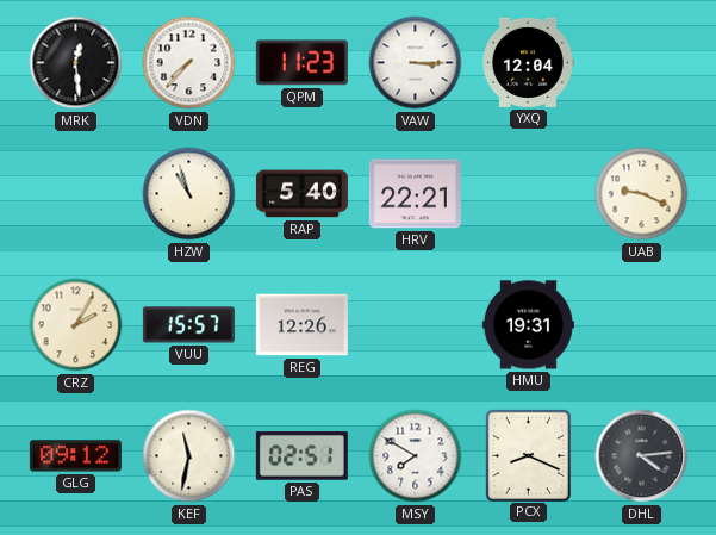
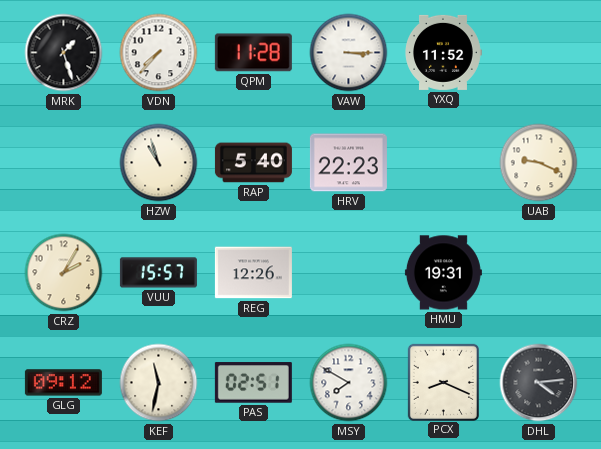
MRK: 12:29 -> 1:27
QPM: 11:23 -> 11:28
YXQ: 12:04 -> 11:52
HRV: 22:21 -> 22:23
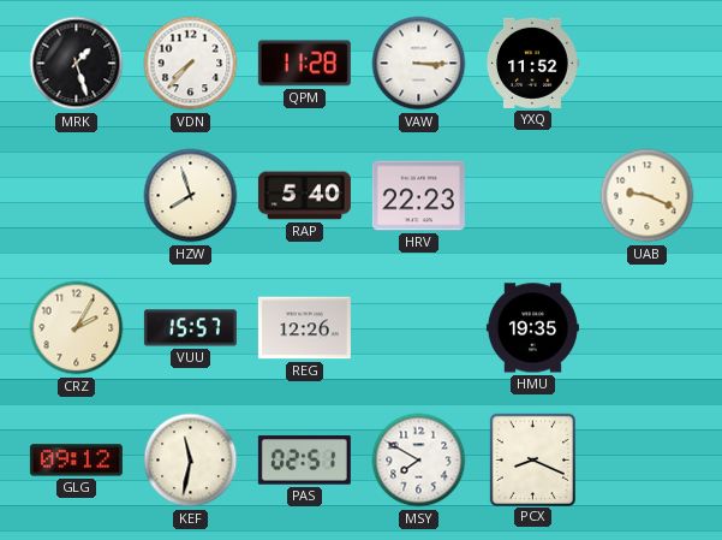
HZW: 10:57 -> 7:57
HMU: 19:31 -> 19:35
DHL: 4:14 -> none
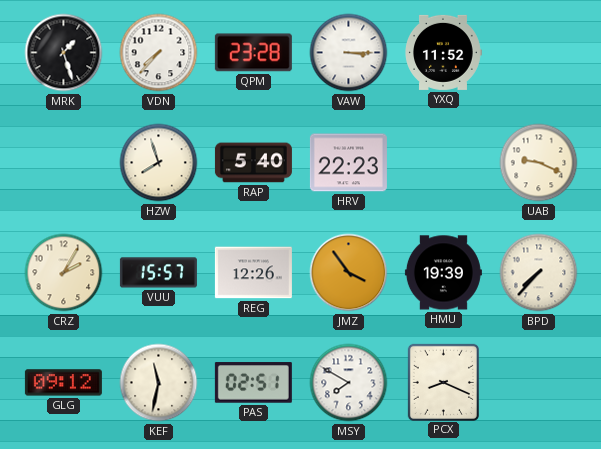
QPM: 11:28 -> 23:28
JMZ: none -> 3:54
HMU: 19:35 -> 19:39
BPD: none -> 7:37
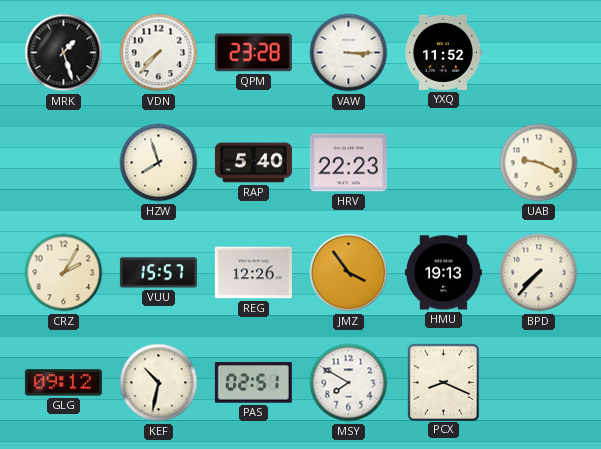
HMU: 19:39 -> 19:13
KEF: 11:32 -> 10:32
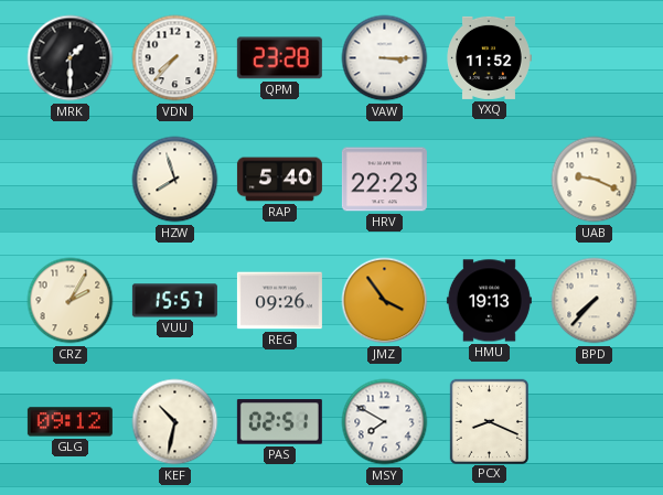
MRK: 1:27 -> 1:30
REG: 12:26 -> 09:26
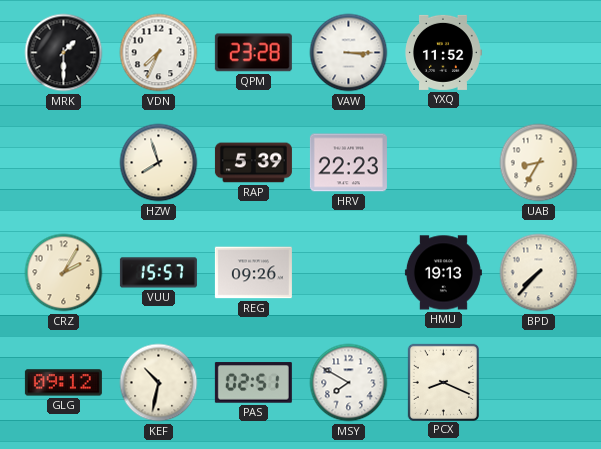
VDN: 7:37 -> 7:34
RAP: 5:40 -> 5:39
UAB: 9:19 -> 8:35
JMZ: 3:54 -> none
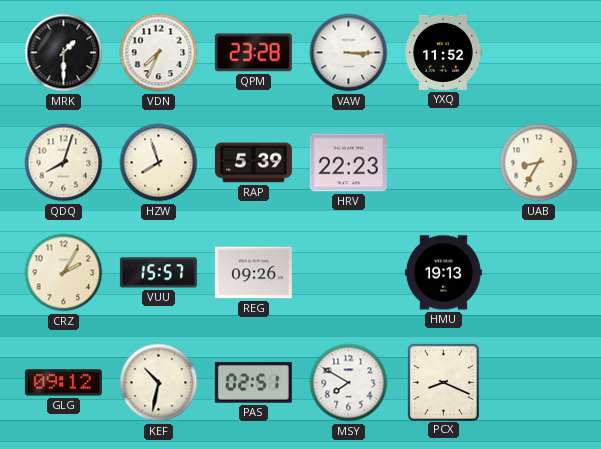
QDQ: none -> 8:03
BPD: 7:37 -> none
